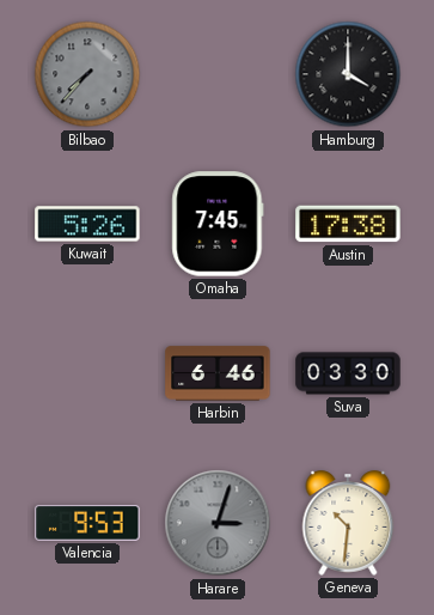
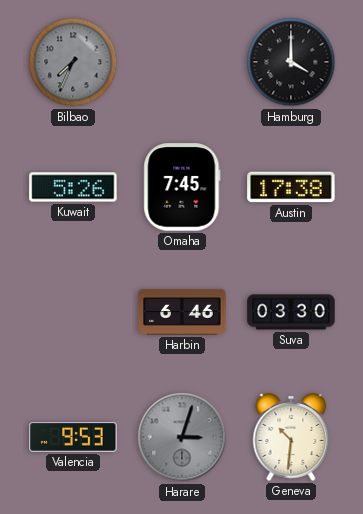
Bilbao: 7:37 -> 7:34
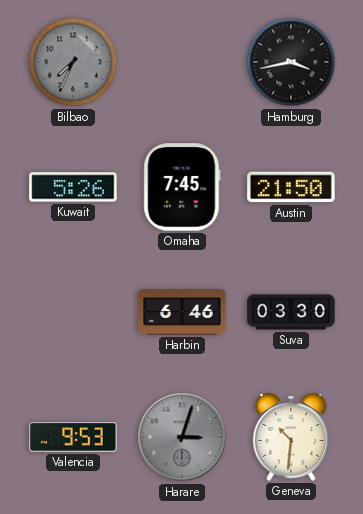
Hamburg: 4:00 -> 3:43
Austin: 17:38 -> 21:50
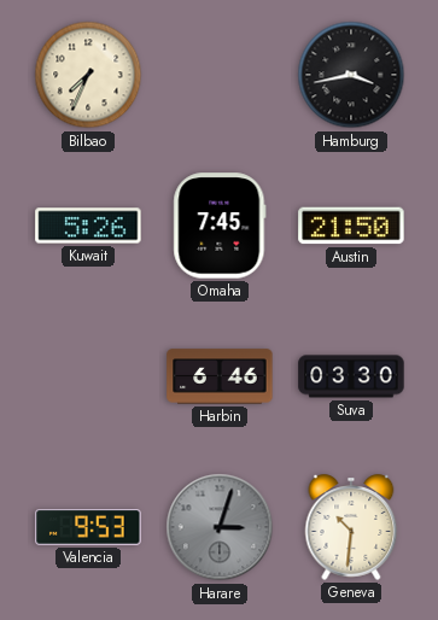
Bilbao dial: grey -> cream
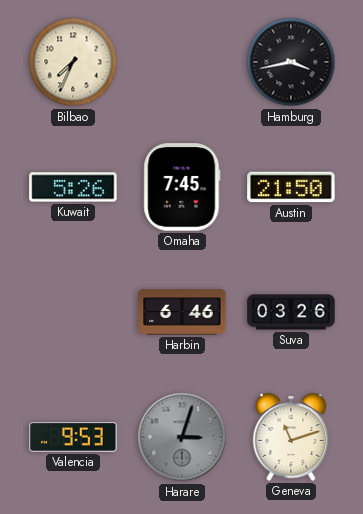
Suva: 03:30 -> 03:26
Geneva: 10:31 -> 11:12
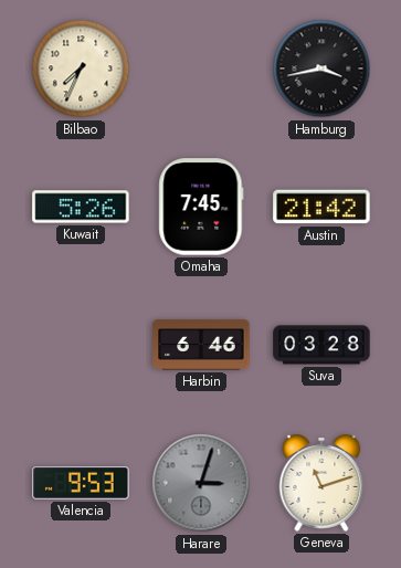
Austin: 21:50 -> 21:42
Suva: 03:26 -> 03:28
